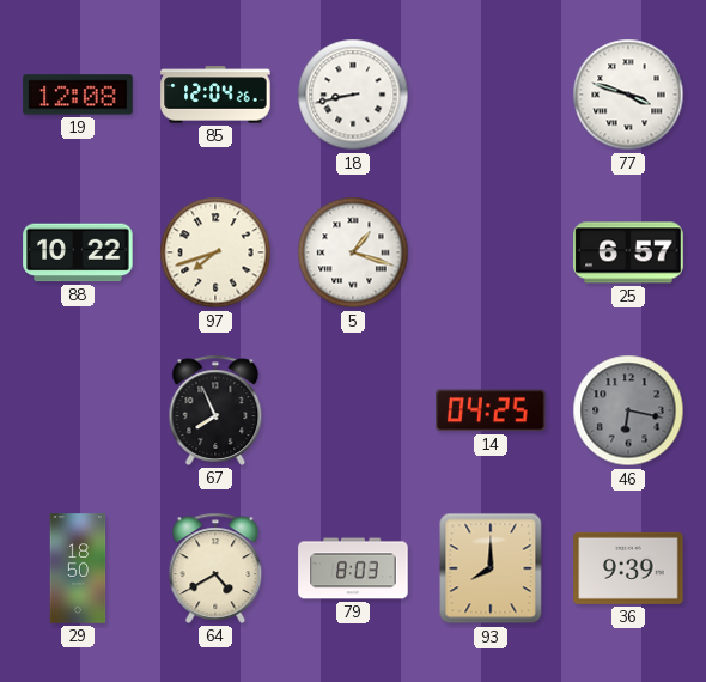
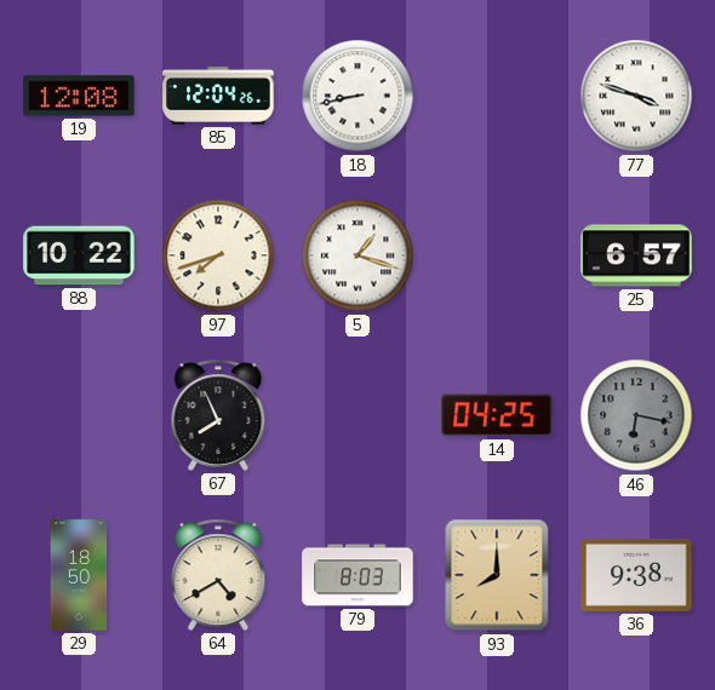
36: 9:39 -> 9:38
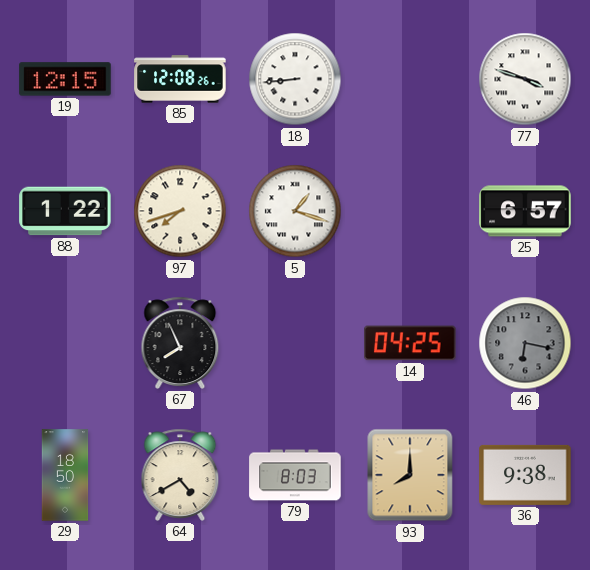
19: 12:08 -> 12:15
85: 12:04 -> 12:08
18: 8:43 -> 8:44
88: 10:22 -> 1:22
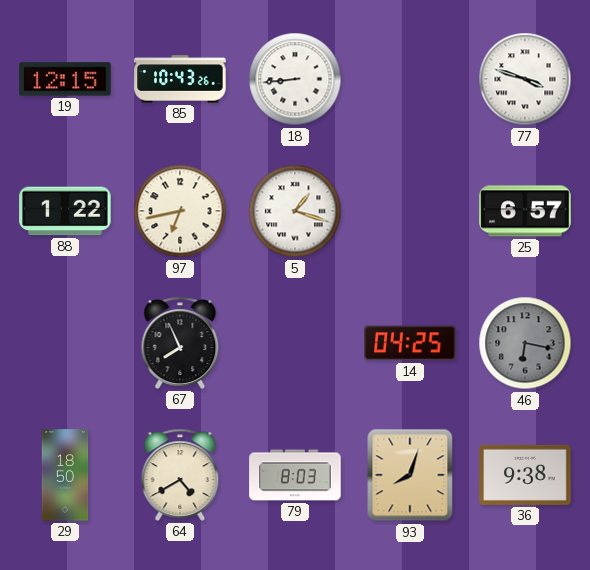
85: 12:08 -> 10:43
97: 7:42 -> 6:43
93: 8:00 -> 8:03
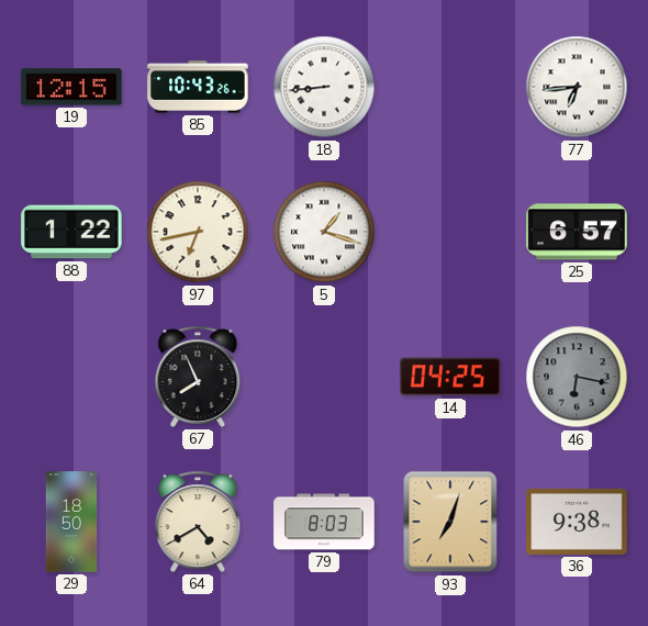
77: 3:48 -> 6:44
93: 8:03 -> 7:03
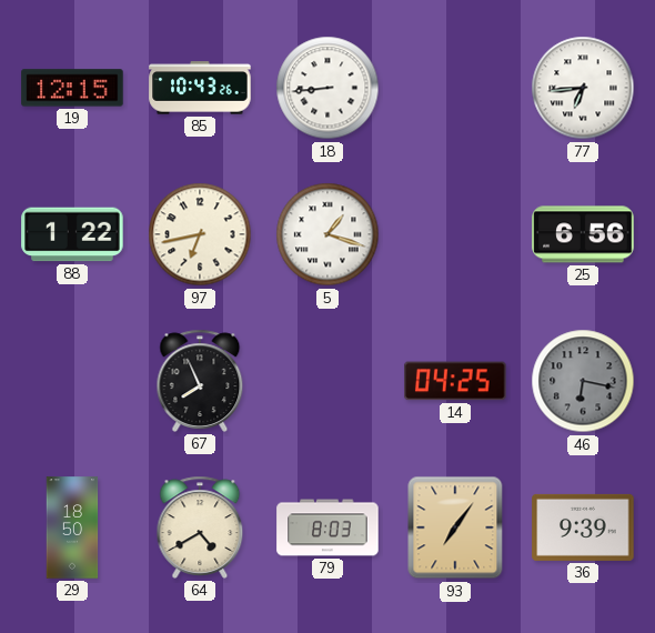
25: 6:57 -> 6:56
93: 7:03 -> 7:06
36: 9:38 -> 9:39
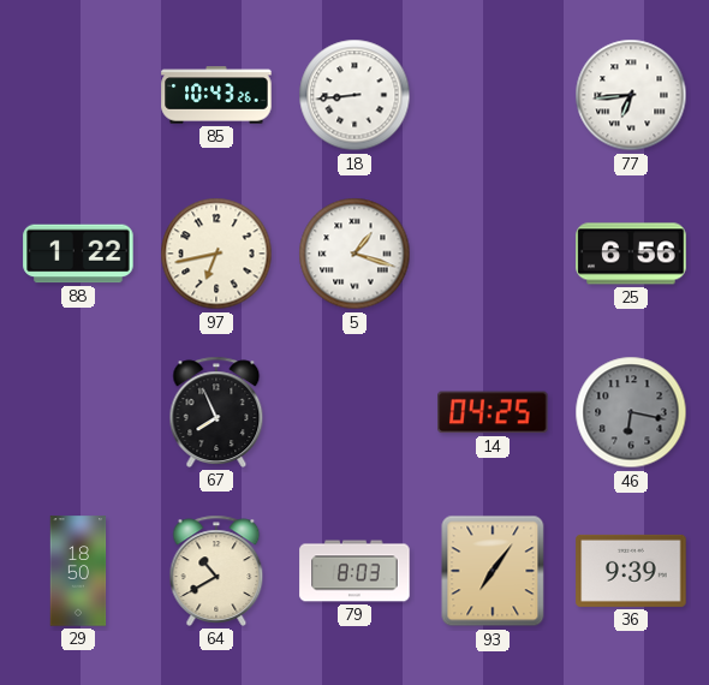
19: 12:15 -> none
64: 4:40 -> 10:40
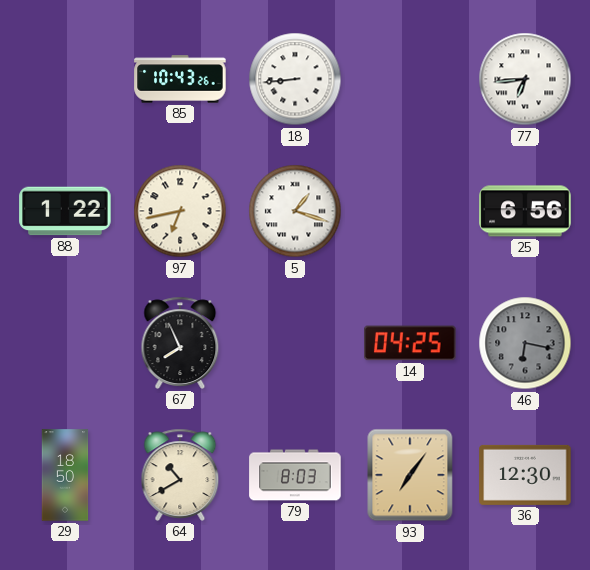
36: 9:39 -> 12:30
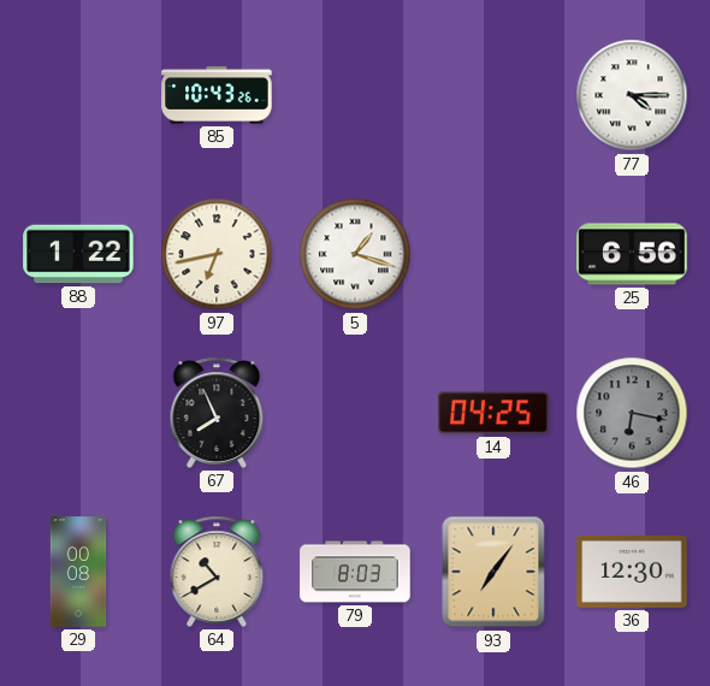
18: 8:44 -> none
77: 6:44 -> 4:15
29: 18:50 -> 00:08
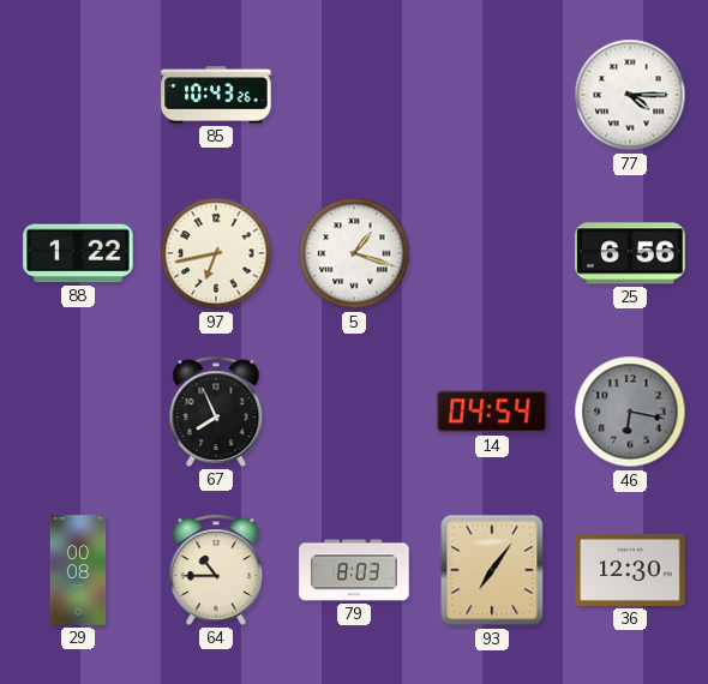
14: 04:25 -> 04:54
64: 10:40 -> 10:45
